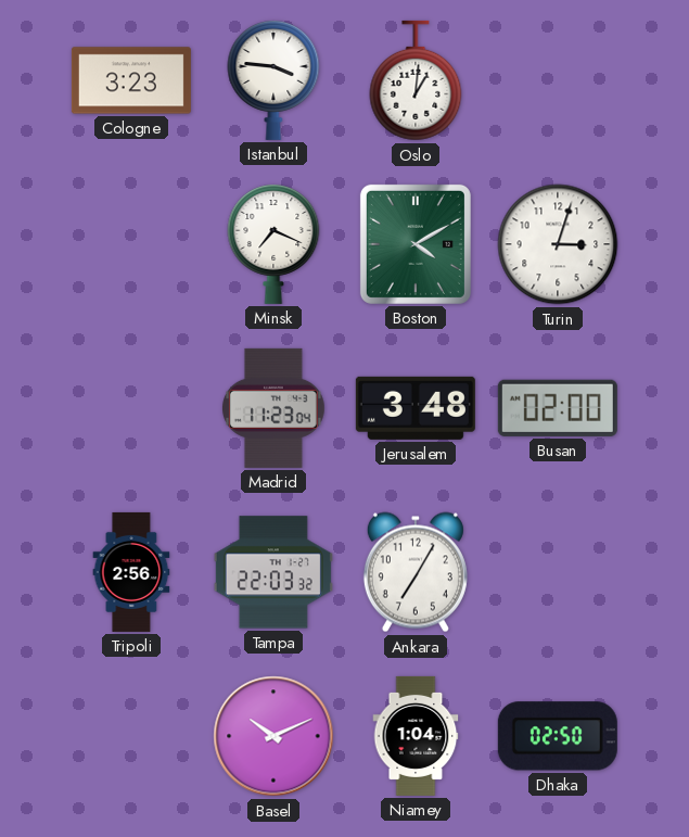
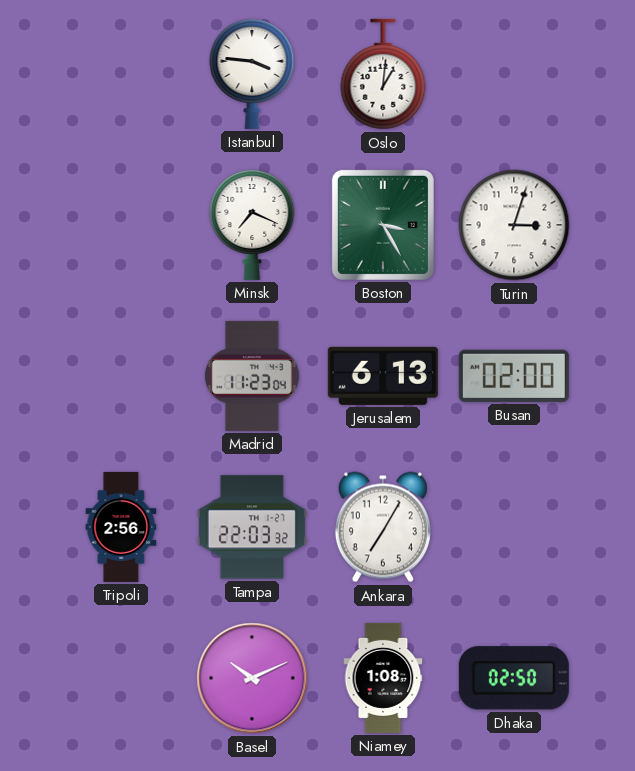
Cologne: 3:23 -> none
Boston: 4:10 -> 3:25
Jerusalem: 3:48 -> 6:13
Niamey: 1:04 -> 1:08
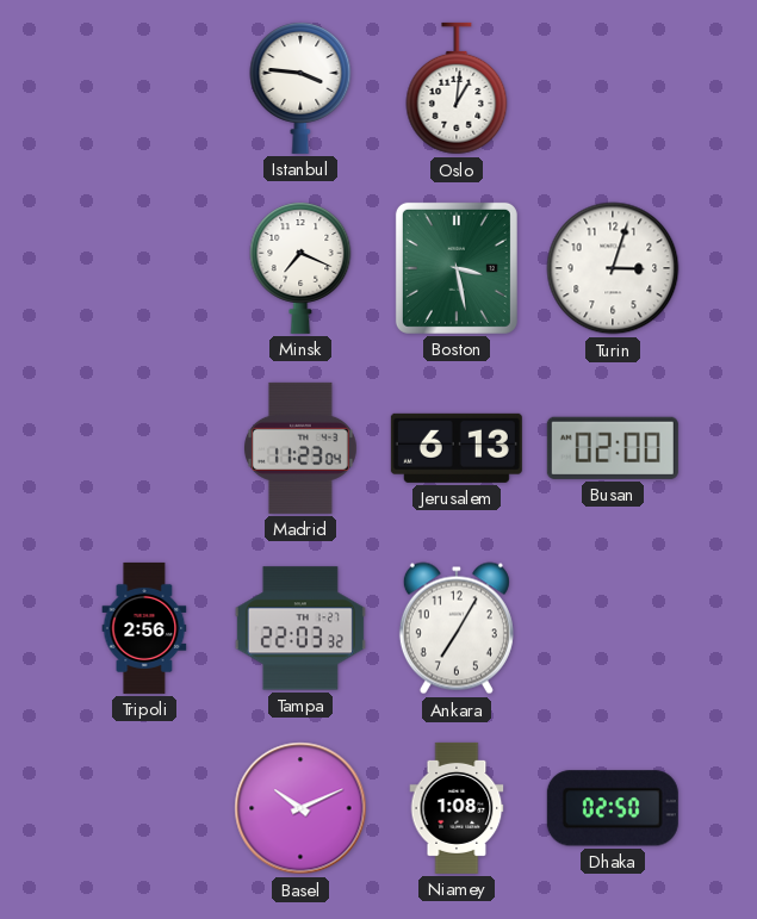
Boston: 3:25 -> 3:28
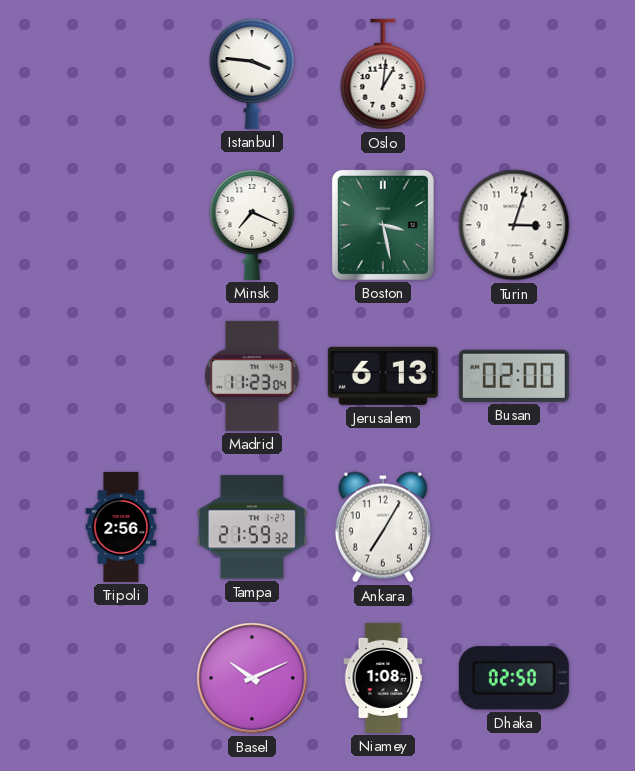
Tampa: 22:03 -> 21:59
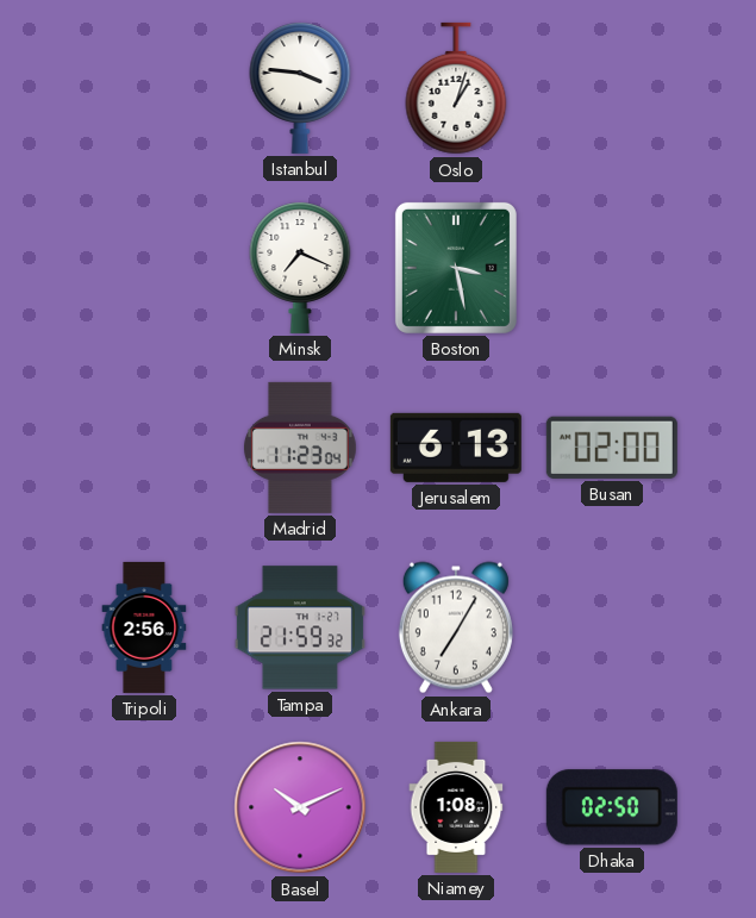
Oslo: 1:01 -> 1:03
Turin: 3:03 -> none
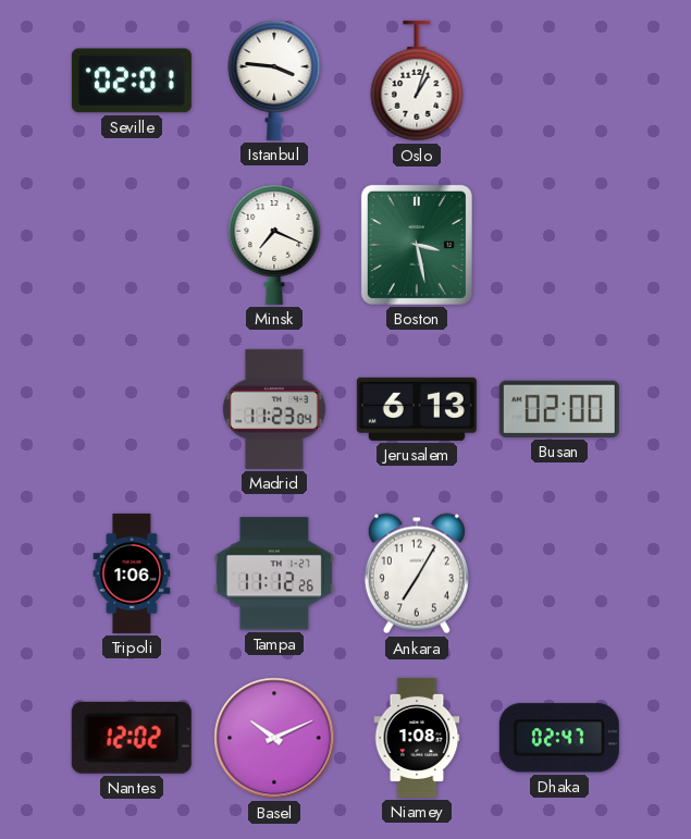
Seville: none -> 02:01
Tripoli: 2:56 -> 1:06
Tampa: 21:59 -> 11:12
Nantes: none -> 12:02
Dhaka: 02:50 -> 02:47
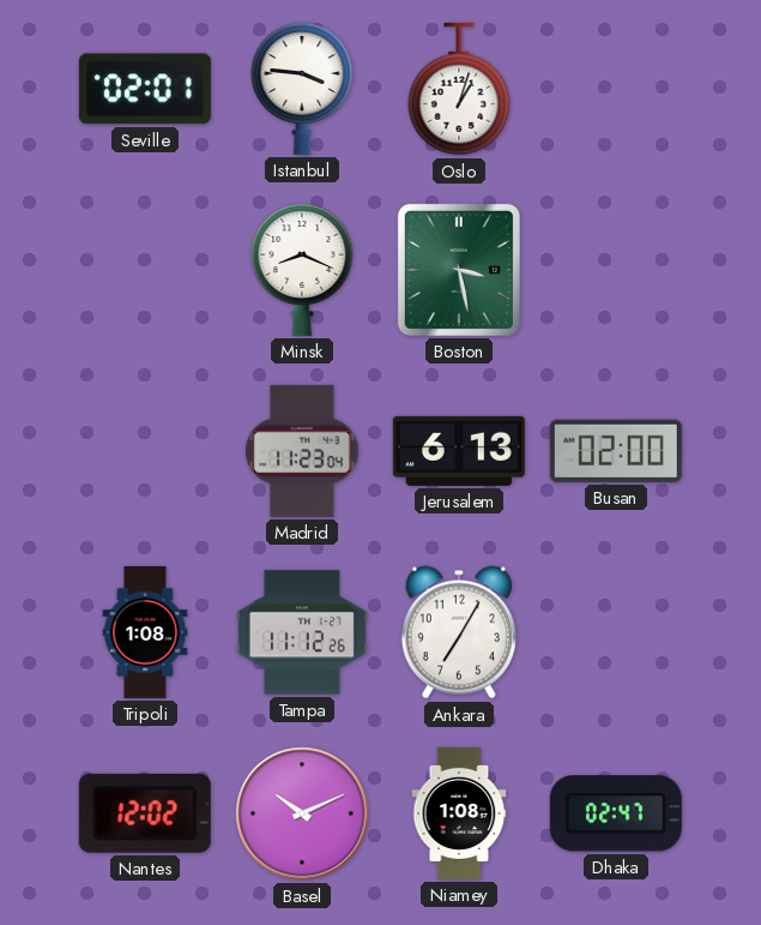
Minsk: 7:19 -> 8:19
Tripoli: 1:06 -> 1:08
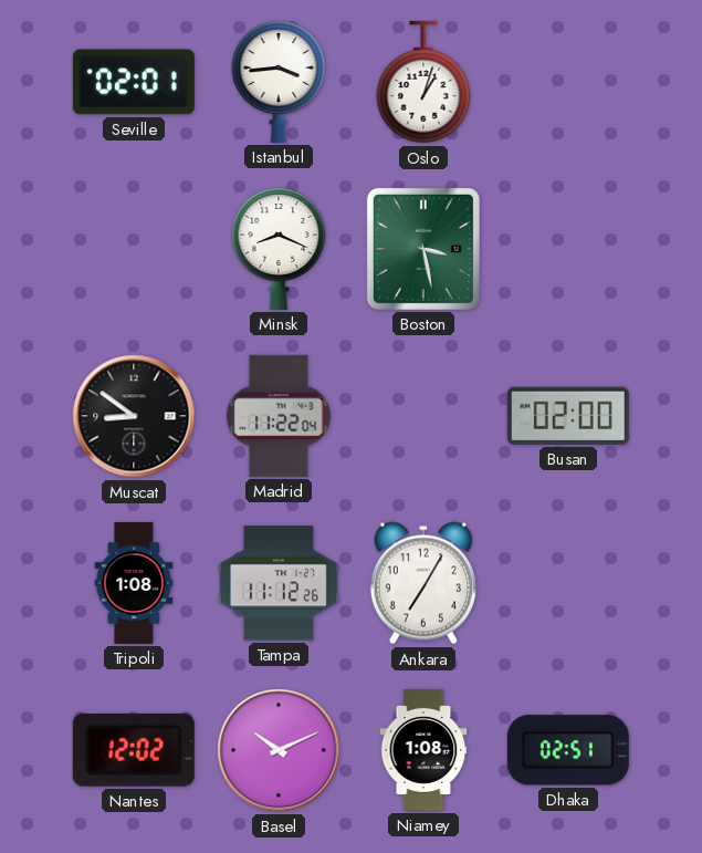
Istanbul: 3:46 -> 3:44
Muscat: none -> 8:51
Madrid: 11:23 -> 11:22
Jerusalem: 6:13 -> none
Dhaka: 02:47 -> 02:51
